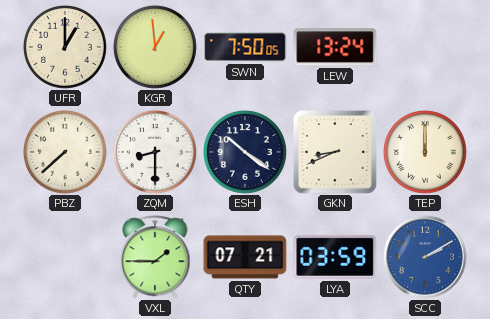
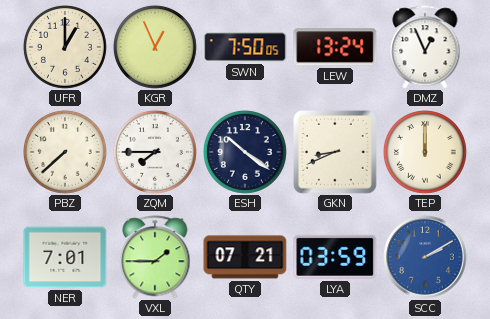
KGR: 12:59 -> 12:56
DMZ: none -> 12:56
ZQM: 8:30 -> 7:45
NER: none -> 7:01
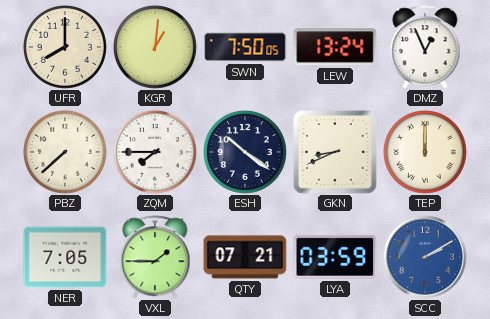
UFR: 1:00 -> 8:00
KGR: 12:56 -> 1:01
NER: 7:01 -> 7:05
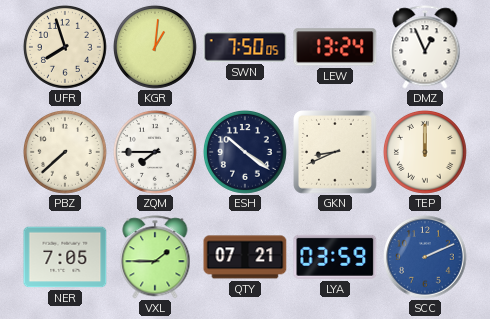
UFR: 8:00 -> 7:57
SCC: 2:10 -> 2:11
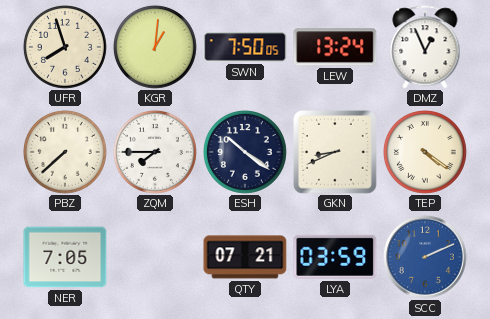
TEP: 12:00 -> 4:21
VXL: 1:45 -> none
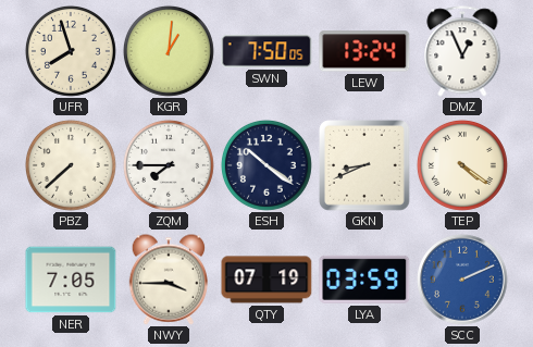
NWY: none -> 3:45
QTY: 07:21 -> 07:19
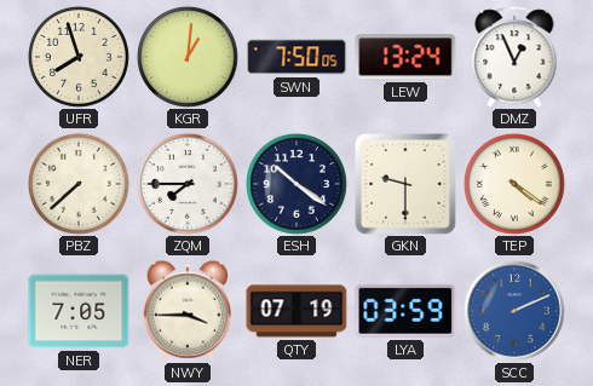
GKN: 8:41 -> 9:30
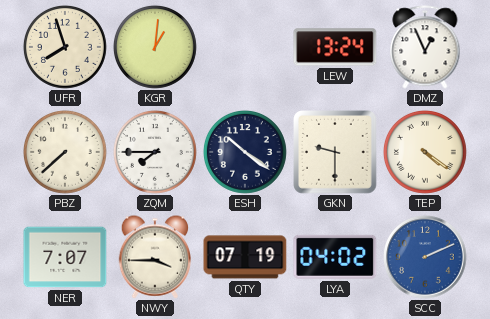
SWN: 7:50 -> none
NER: 7:05 -> 7:07
LYA: 03:59 -> 04:02
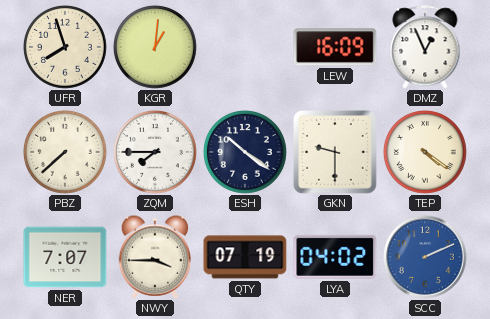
LEW: 13:24 -> 16:09
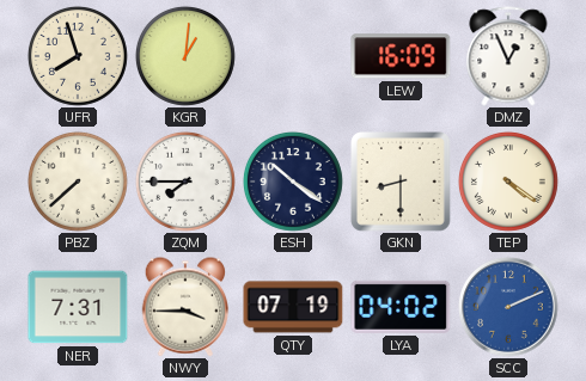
GKN: 9:30 -> 8:30
NER: 7:07 -> 7:31
